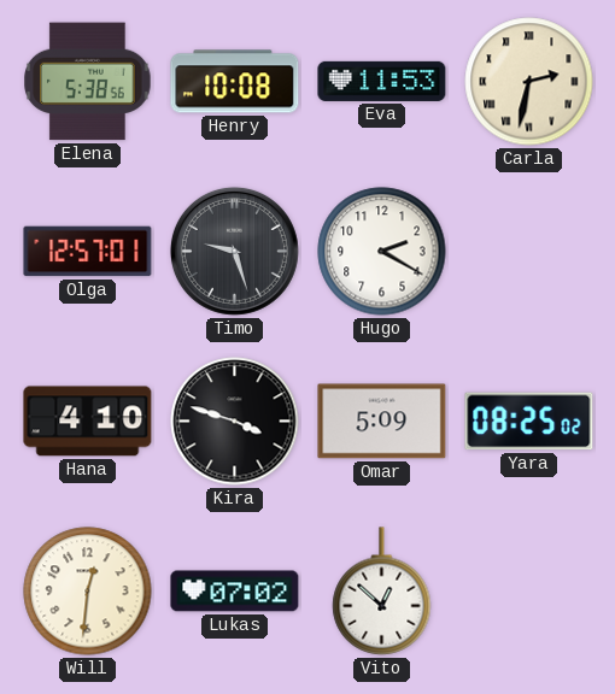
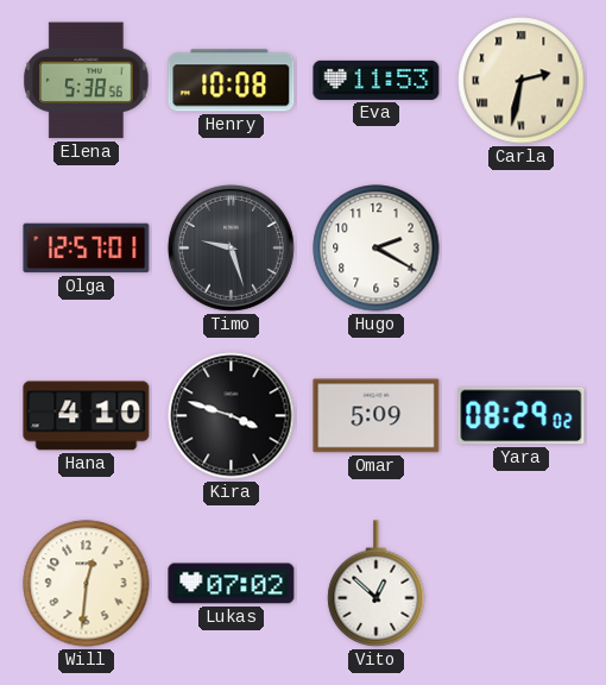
Yara: 08:25 -> 08:29
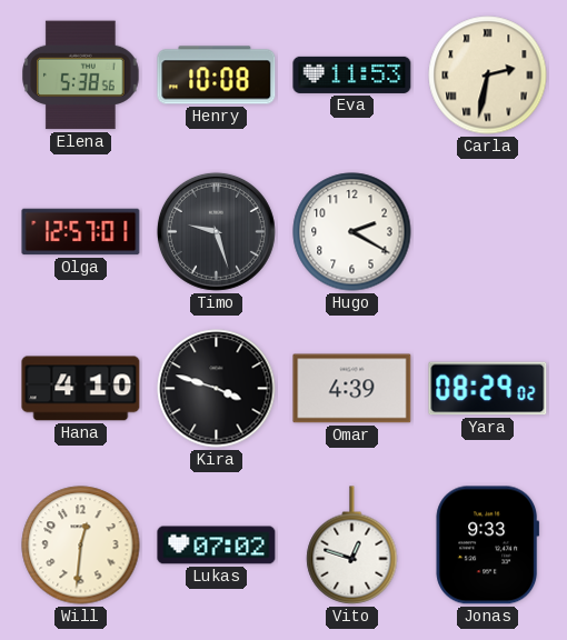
Omar: 5:09 -> 4:39
Vito: 12:52 -> 12:48
Jonas: none -> 9:33
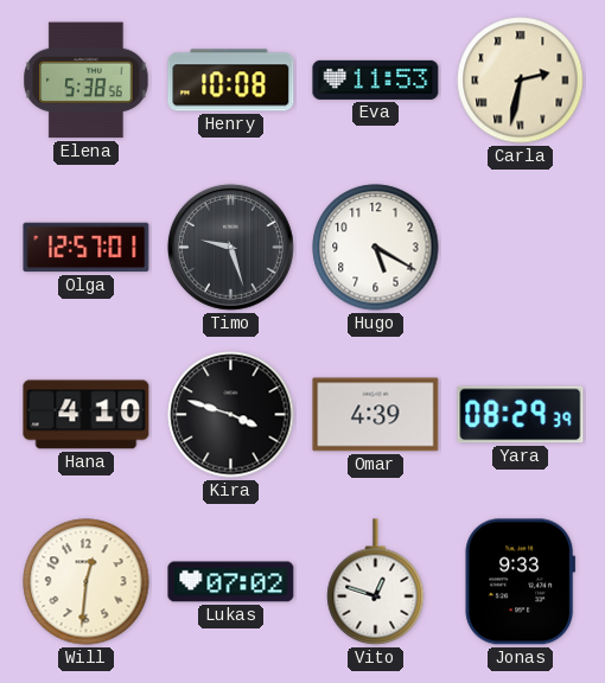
Hugo: 2:20 -> 5:20
Yara: 08:29:02 -> 08:29:39
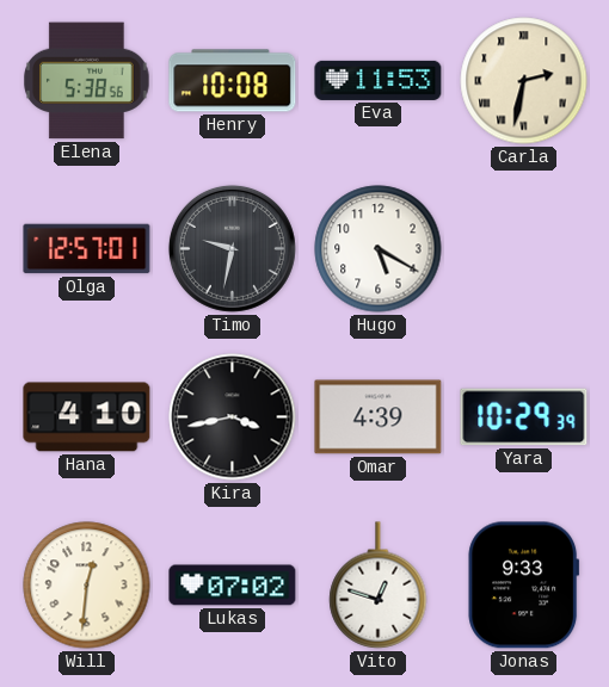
Timo: 9:27 -> 9:32
Kira: 3:48 -> 3:43
Yara: 08:29 -> 10:29
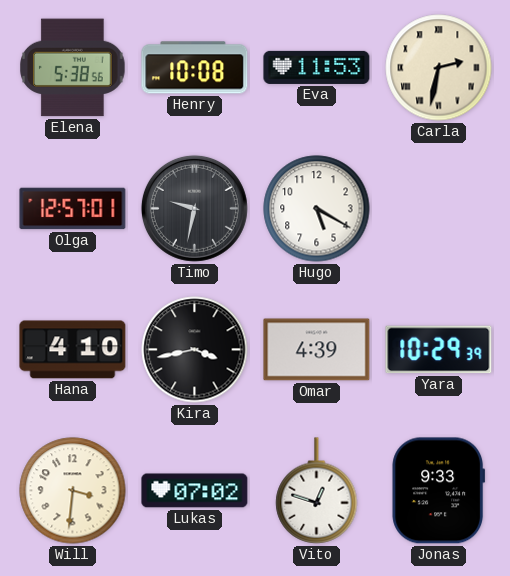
Will: 12:31 -> 3:31
